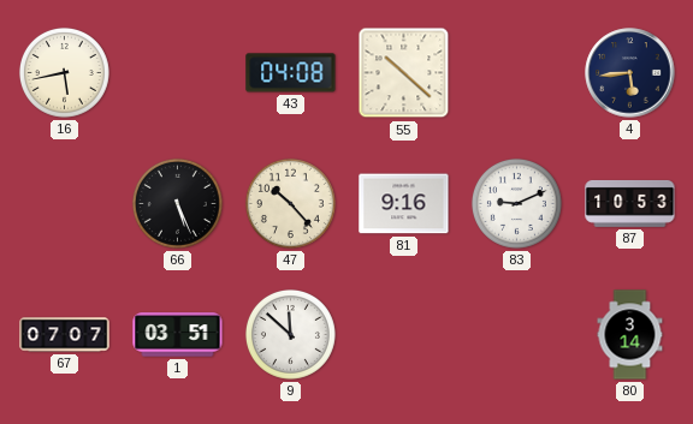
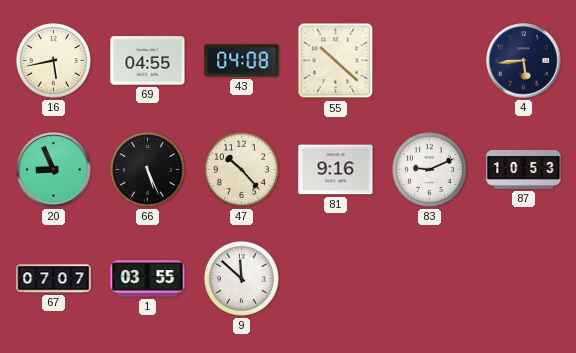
69: none -> 04:55
20: none -> 8:56
1: 03:51 -> 03:55
80: 3:14 -> none
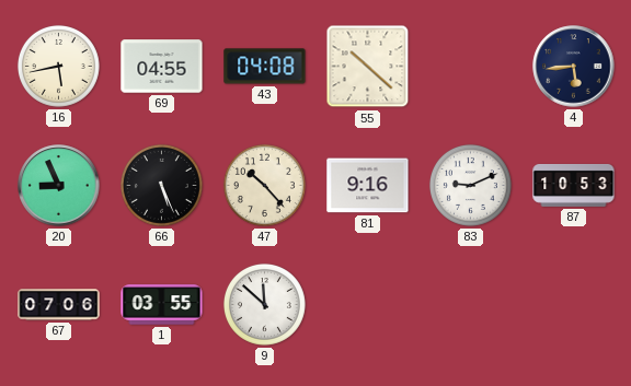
67: 07:07 -> 07:06
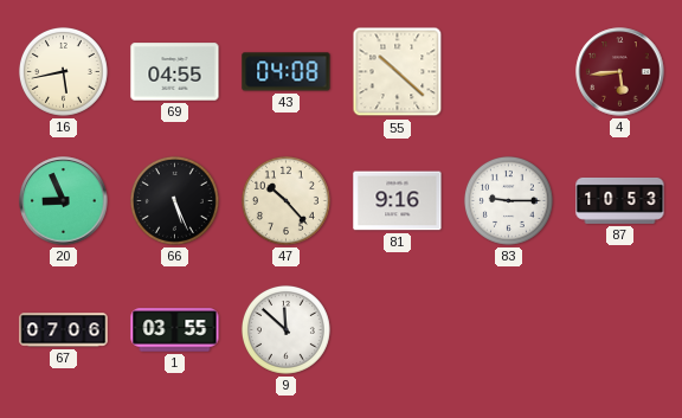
4 dial: navy -> burgundy
83: 9:11 -> 9:15
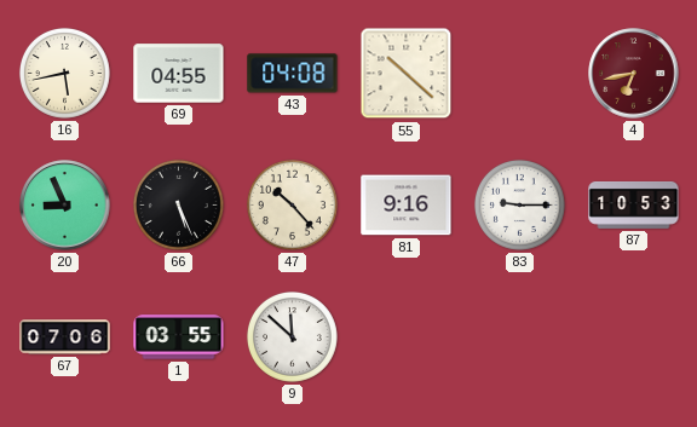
4: 5:44 -> 6:43
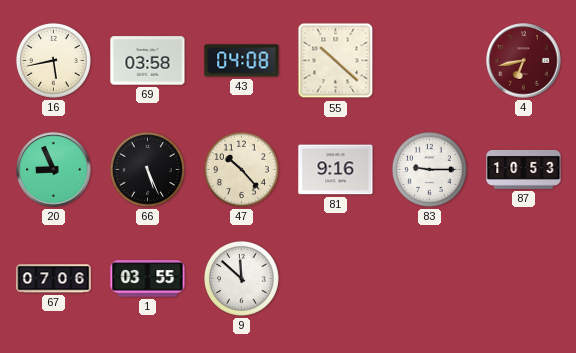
69: 04:55 -> 03:58
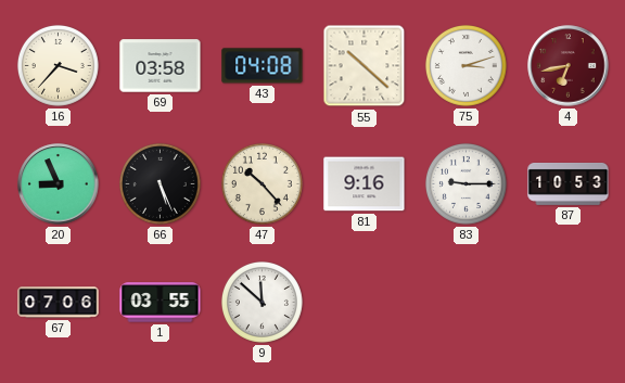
16: 5:43 -> 3:37
75: none -> 3:12
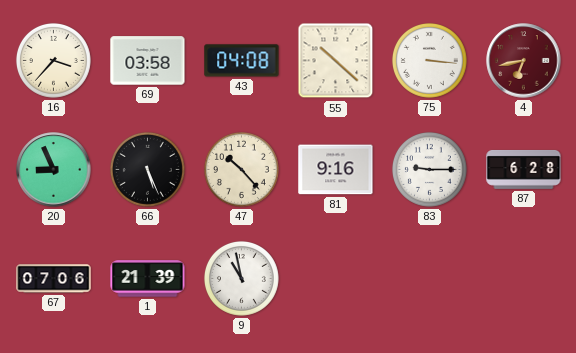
75: 3:12 -> 3:16
87: 10:53 -> 6:28
1: 03:55 -> 21:39
9: 11:52 -> 10:58
